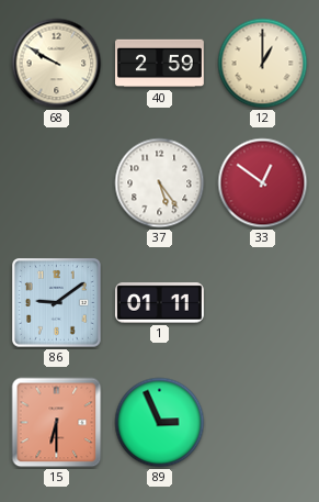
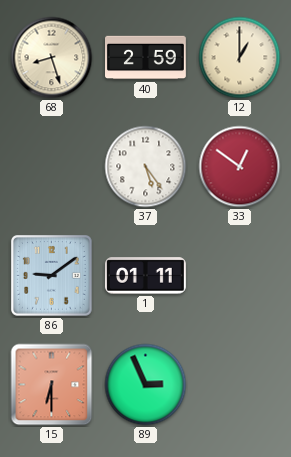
68: 9:50 -> 8:27
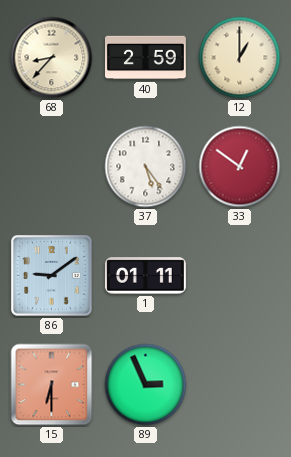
68: 8:27 -> 8:37
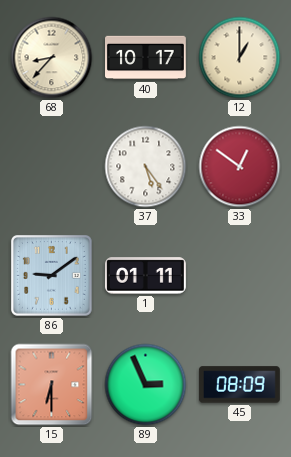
40: 2:59 -> 10:17
45: none -> 08:09
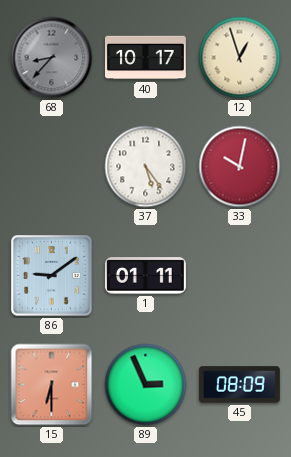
68 dial: cream -> grey
12: 1:00 -> 12:57
33: 12:51 -> 10:02
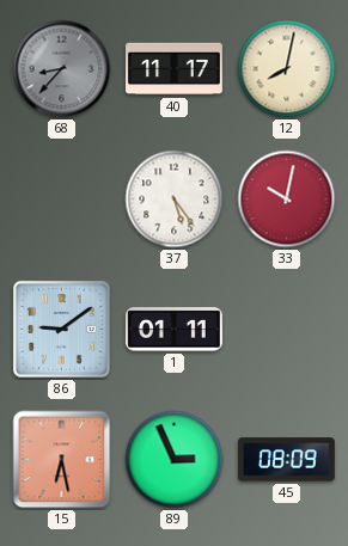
40: 10:17 -> 11:17
12: 12:57 -> 8:02
15: 6:30 -> 6:28
